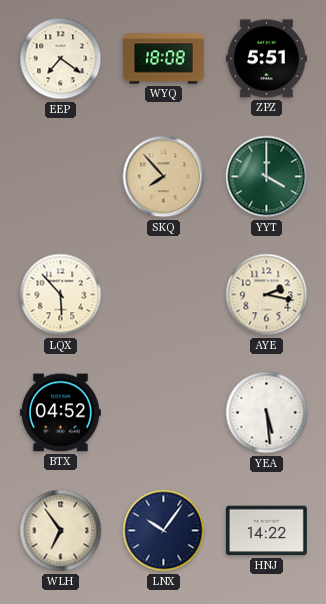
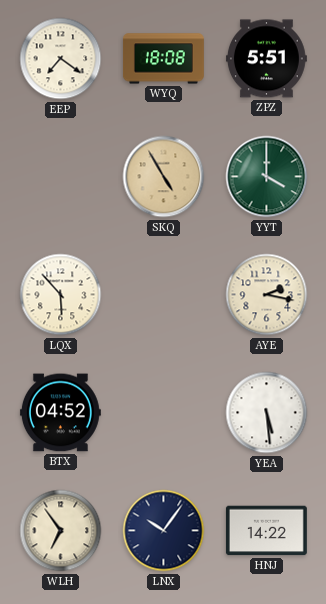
SKQ: 7:53 -> 4:55
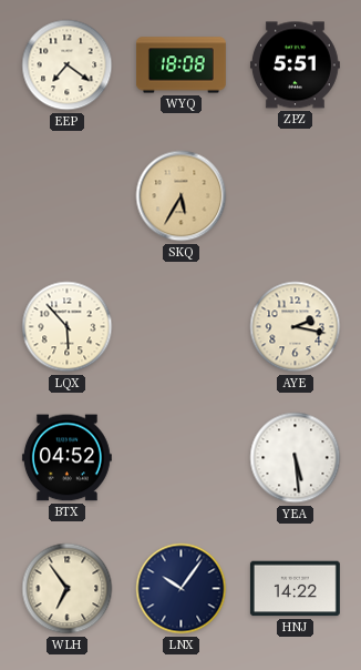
SKQ: 4:55 -> 5:35
YYT: 4:00 -> none
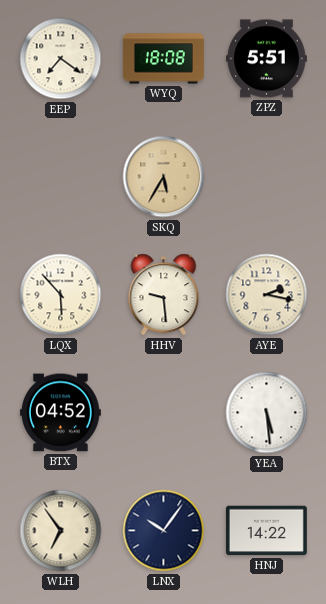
HHV: none -> 9:29
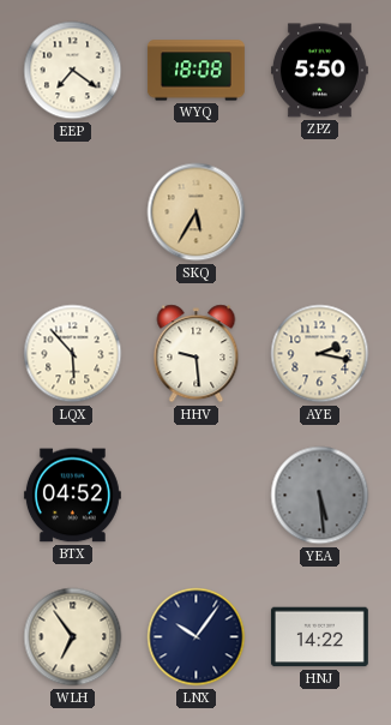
ZPZ: 5:51 -> 5:50
YEA dial: white -> grey
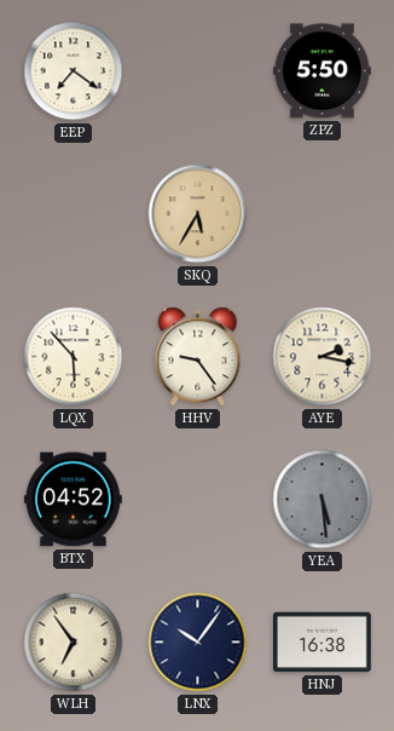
WYQ: 18:08 -> none
HHV: 9:29 -> 9:24
HNJ: 14:22 -> 16:38
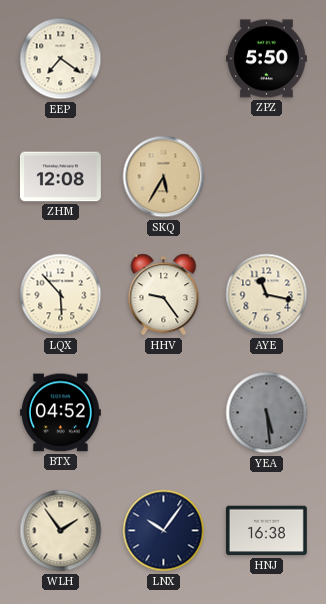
ZHM: none -> 12:08
AYE: 2:17 -> 11:17
WLH: 6:54 -> 1:54
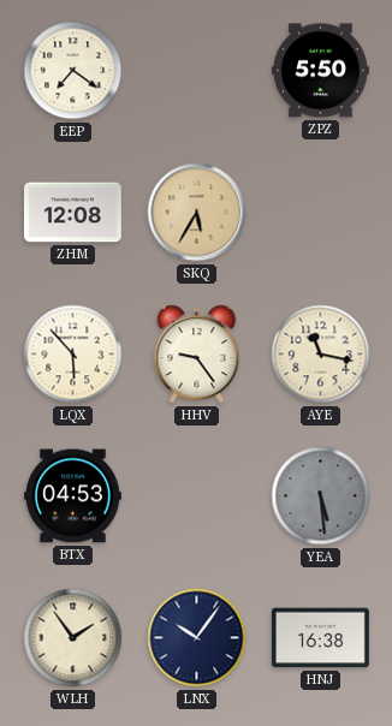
BTX: 04:52 -> 04:53
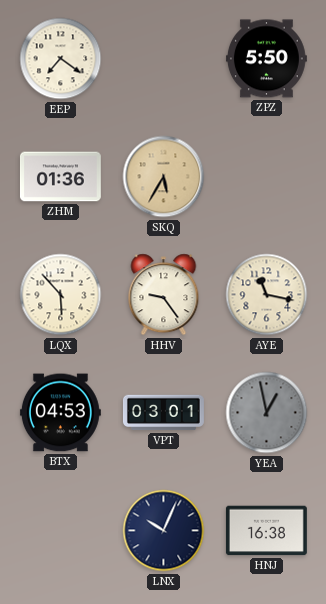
ZHM: 12:08 -> 01:36
VPT: none -> 03:01
YEA: 5:29 -> 12:58
WLH: 1:54 -> none
LNX: 10:06 -> 10:04
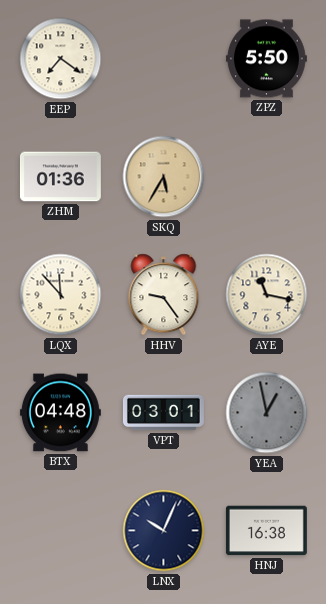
LQX: 5:53 -> 11:53
BTX: 04:53 -> 04:48
